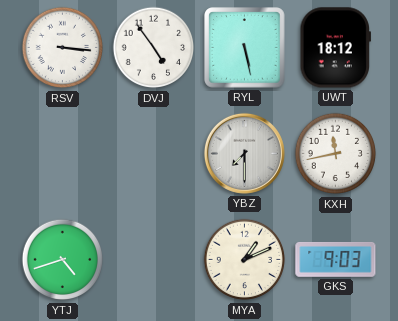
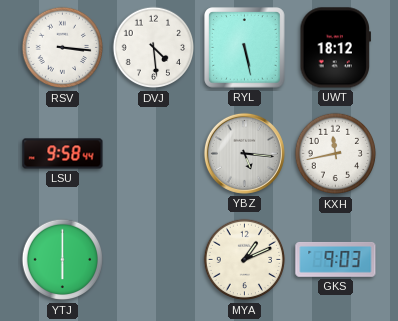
DVJ: 4:54 -> 4:29
LSU: none -> 9:58
YBZ: 7:30 -> 5:16
YTJ: 4:42 -> 6:00
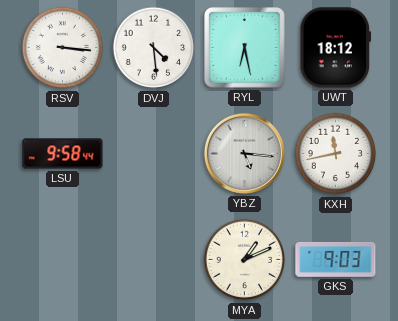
RYL: 5:28 -> 6:28
YTJ: 6:00 -> none
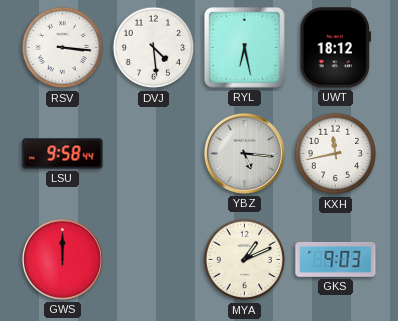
GWS: none -> 12:00
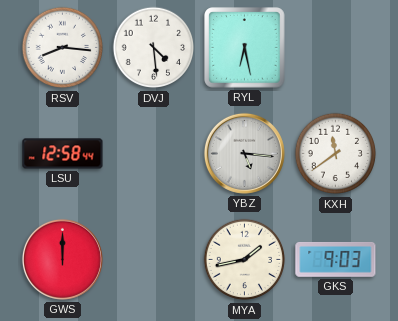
RSV: 3:16 -> 8:16
UWT: 18:12 -> none
LSU: 9:58 -> 12:58
KXH: 11:43 -> 11:39
MYA: 1:11 -> 1:43
